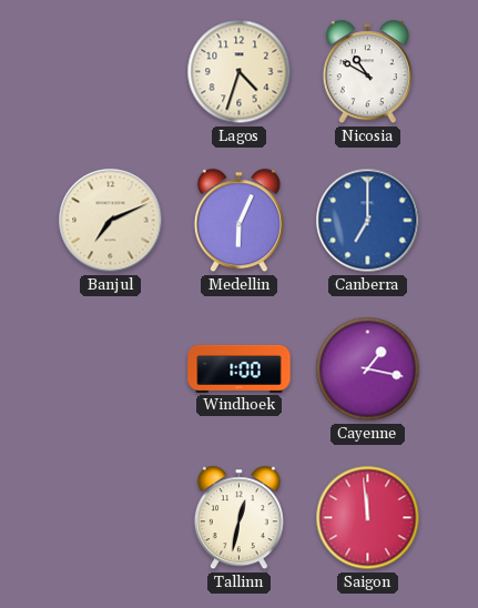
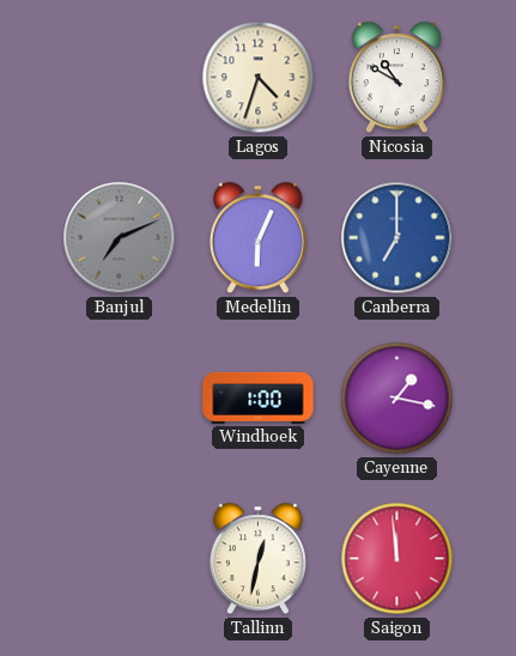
Banjul dial: cream -> grey
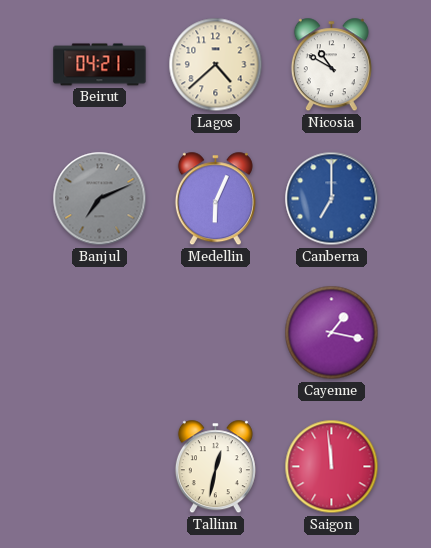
Beirut: none -> 04:21
Lagos: 4:33 -> 4:38
Windhoek: 1:00 -> none
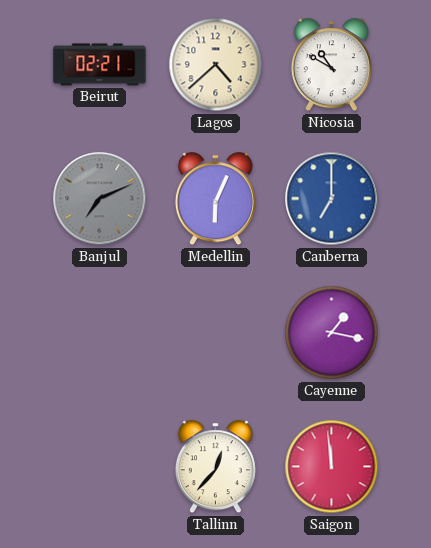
Beirut: 04:21 -> 02:21
Tallinn: 12:32 -> 12:37
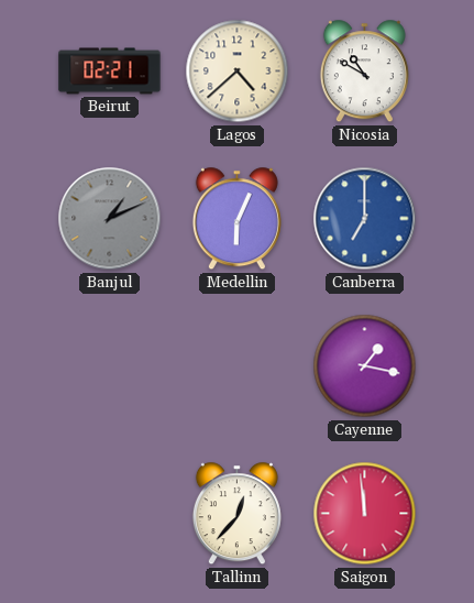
Banjul: 7:11 -> 1:11
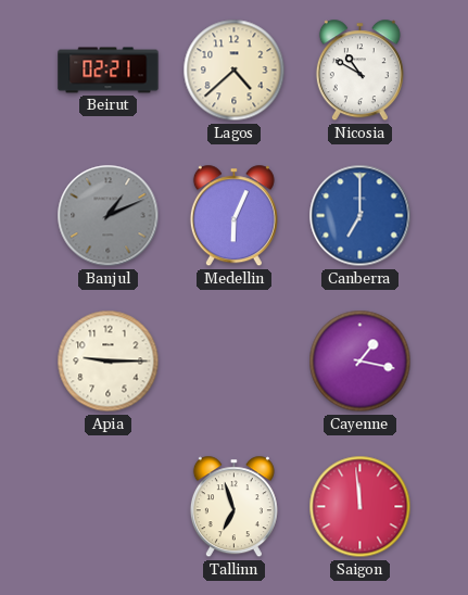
Apia: none -> 9:15
Tallinn: 12:37 -> 6:57
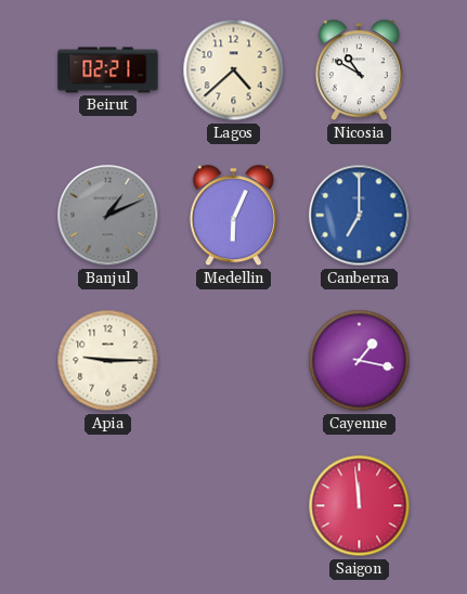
Tallinn: 6:57 -> none
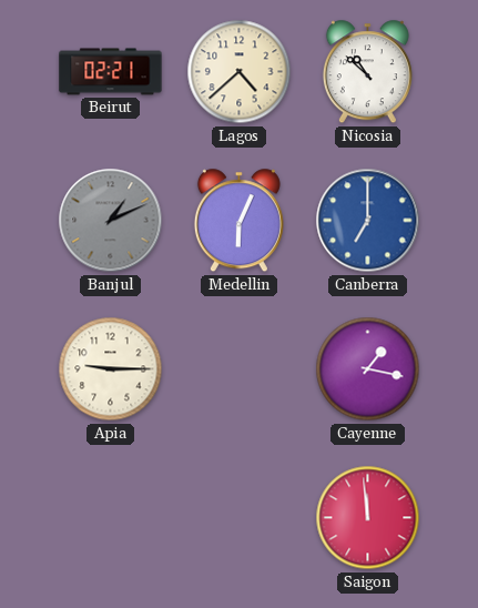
Nicosia: 10:50 -> 10:52
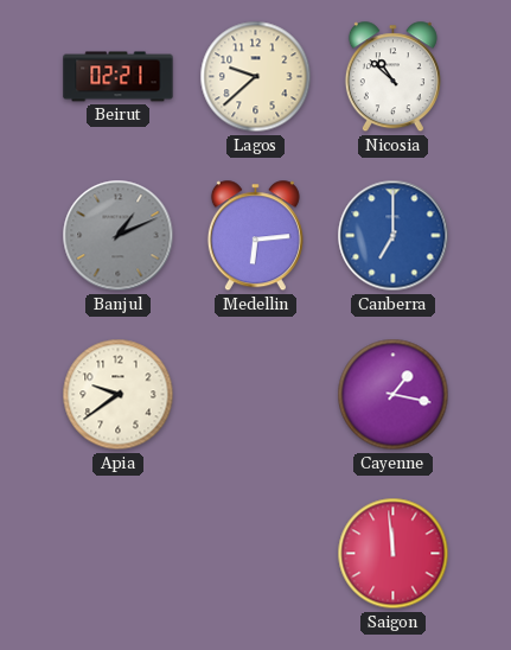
Lagos: 4:38 -> 9:38
Medellin: 6:04 -> 6:14
Apia: 9:15 -> 9:39
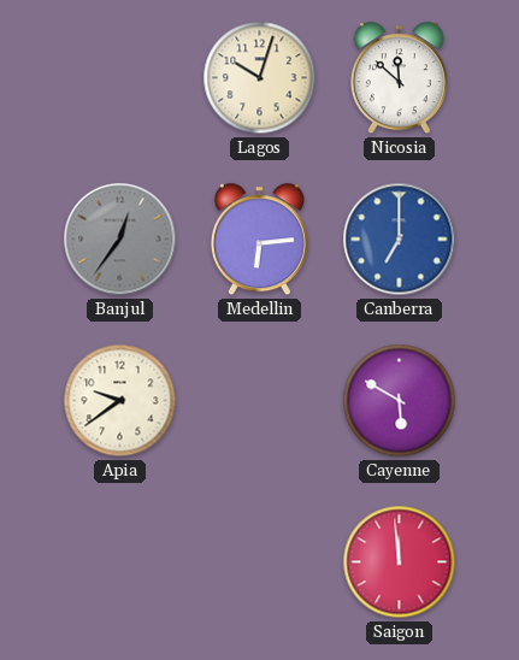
Beirut: 02:21 -> none
Lagos: 9:38 -> 10:03
Nicosia: 10:52 -> 11:52
Banjul: 1:11 -> 12:36
Cayenne: 1:17 -> 5:50
